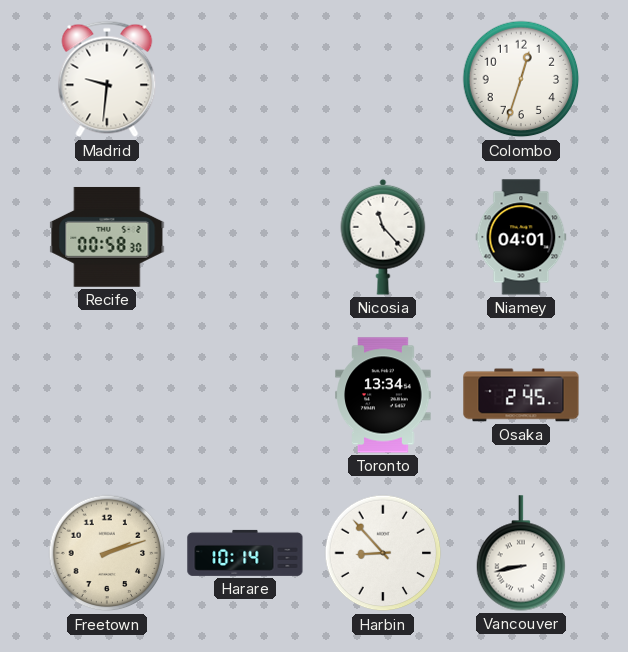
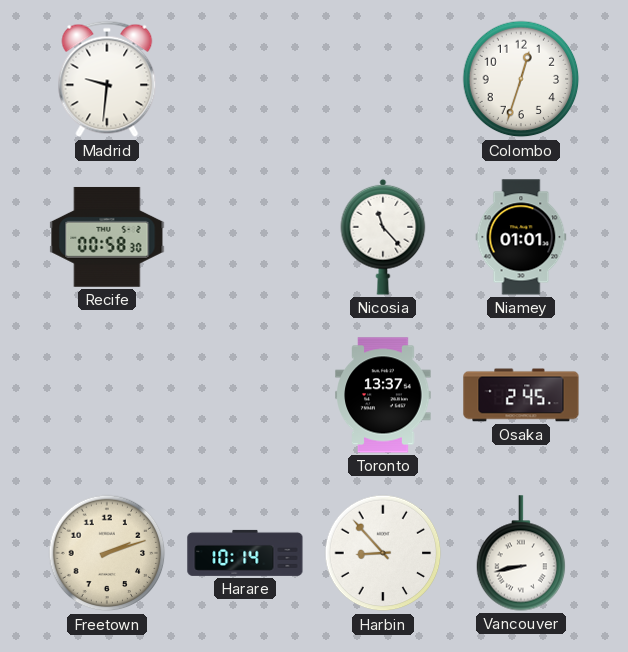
Niamey: 04:01 -> 01:01
Toronto: 13:34 -> 13:37
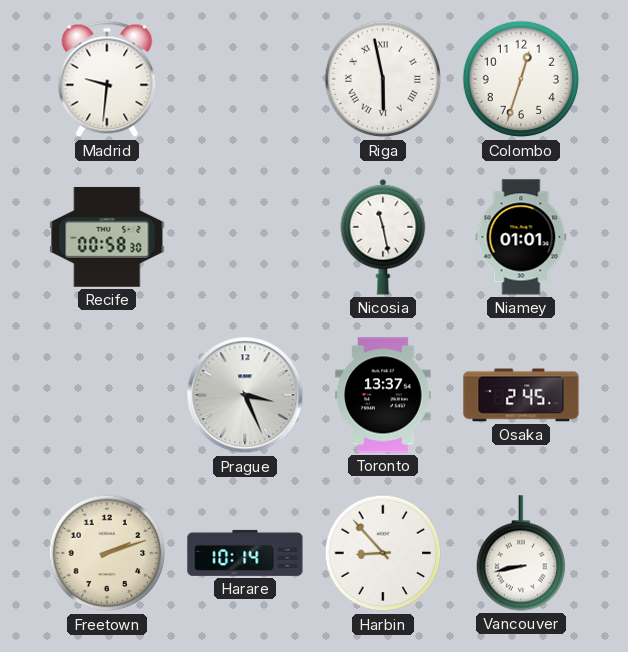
Riga: none -> 5:58
Nicosia: 11:23 -> 11:28
Prague: none -> 3:26
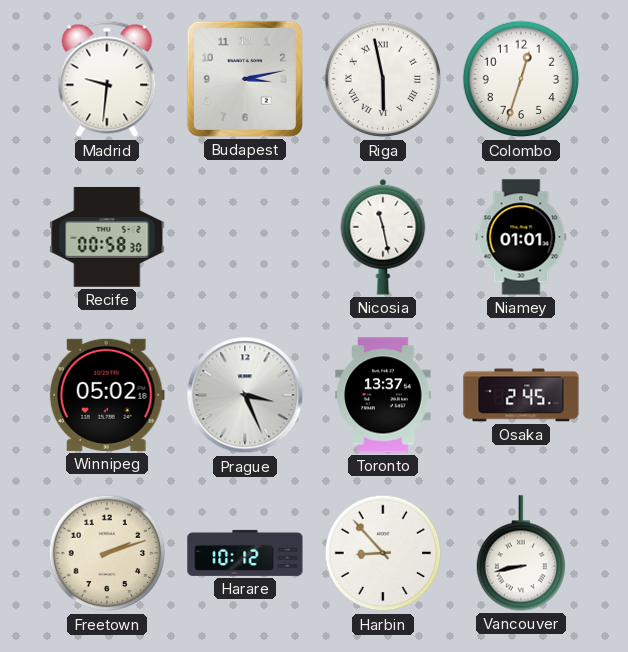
Budapest: none -> 3:13
Winnipeg: none -> 05:02
Harare: 10:14 -> 10:12
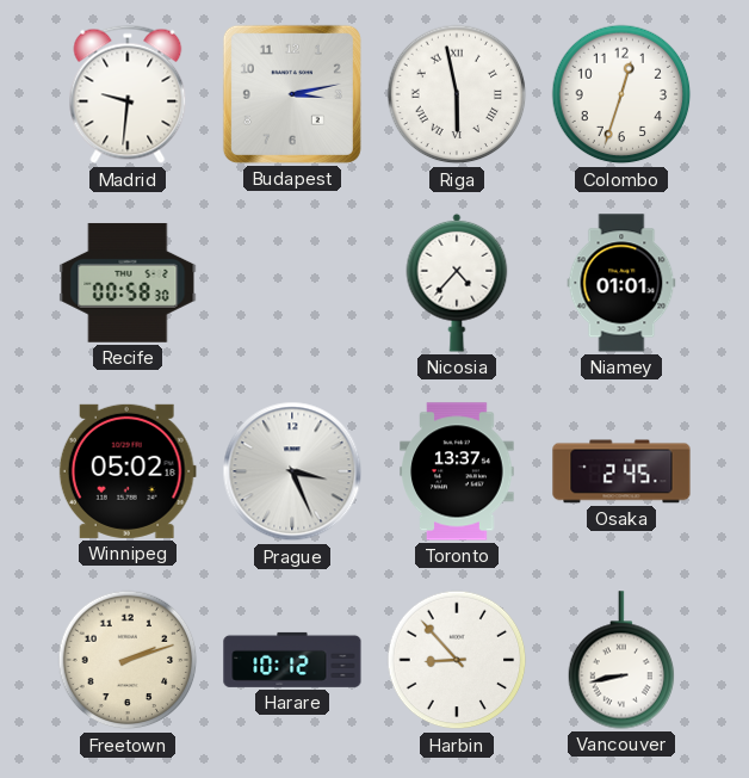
Nicosia: 11:28 -> 4:37
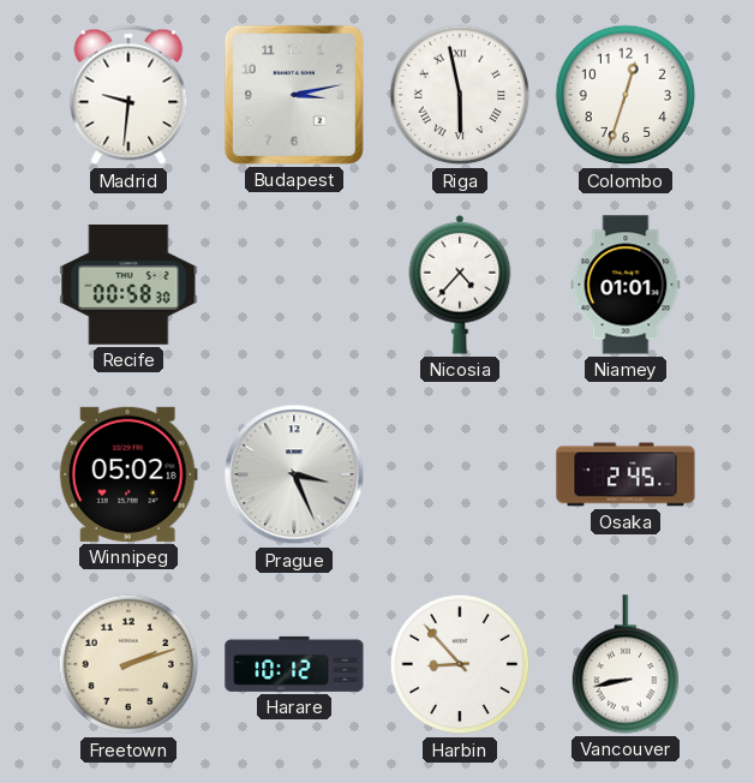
Toronto: 13:37 -> none
